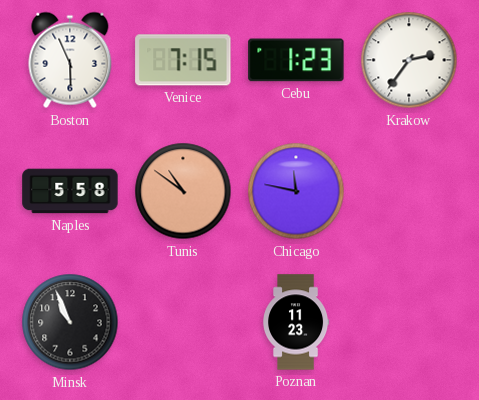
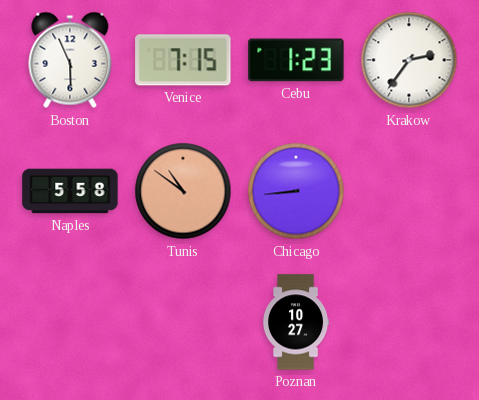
Chicago: 11:47 -> 8:44
Minsk: 10:56 -> none
Poznan: 11:23 -> 10:27
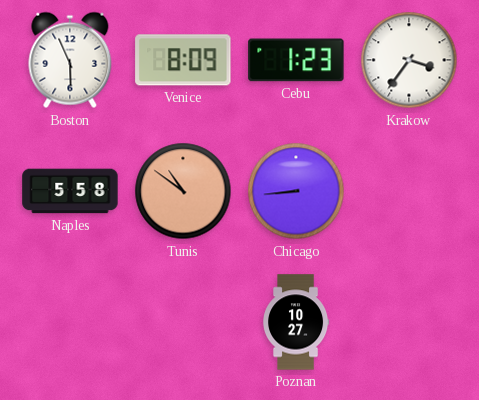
Venice: 7:15 -> 8:09
Krakow: 2:36 -> 3:36
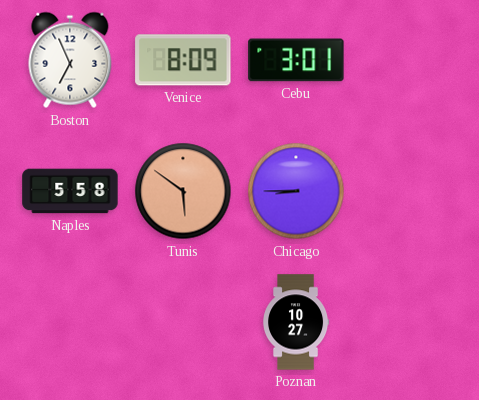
Boston: 5:56 -> 6:56
Cebu: 1:23 -> 3:01
Krakow: 3:36 -> none
Tunis: 10:51 -> 5:51
Chicago: 8:44 -> 8:45
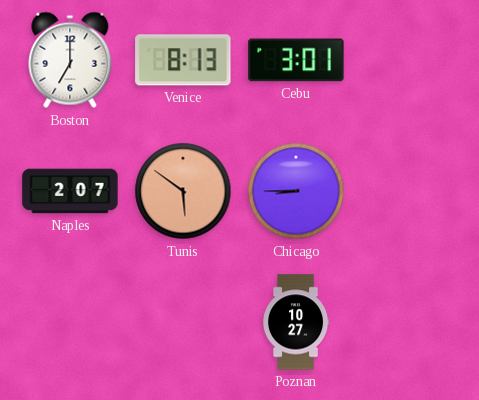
Boston: 6:56 -> 7:00
Venice: 8:09 -> 8:13
Naples: 5:58 -> 2:07
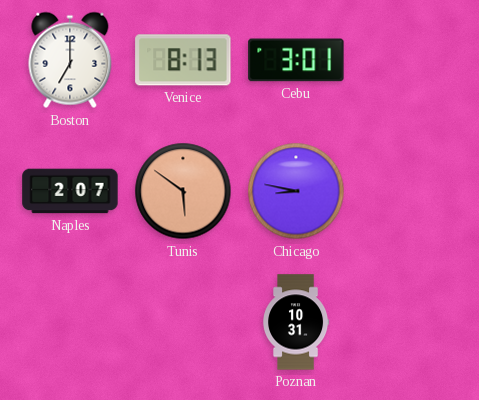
Chicago: 8:45 -> 8:47
Poznan: 10:27 -> 10:31
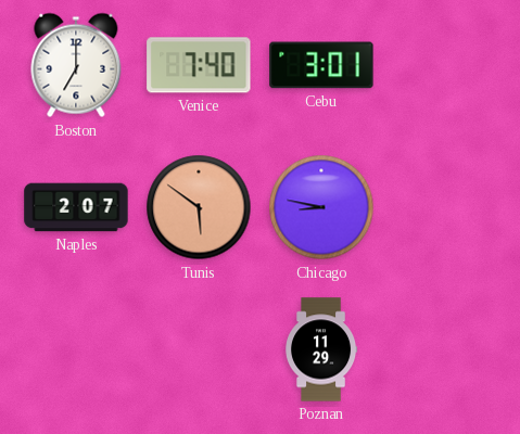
Venice: 8:13 -> 7:40
Poznan: 10:31 -> 11:29
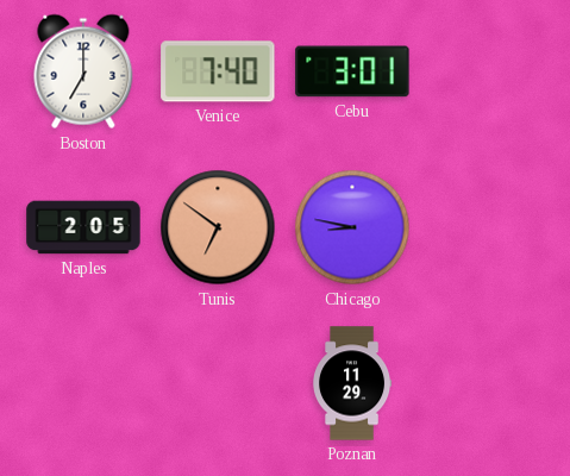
Naples: 2:07 -> 2:05
Tunis: 5:51 -> 6:51
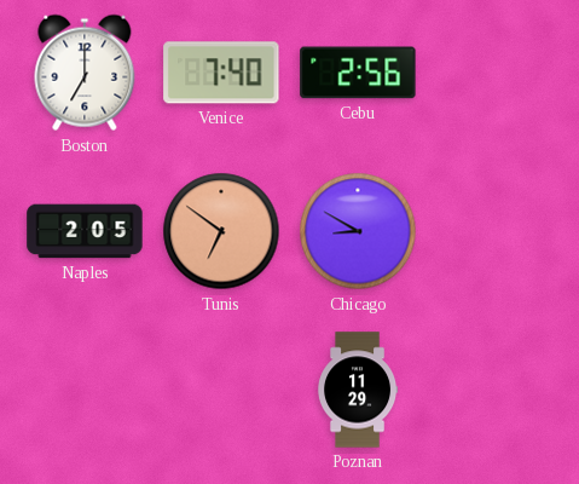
Cebu: 3:01 -> 2:56
Chicago: 8:47 -> 8:50
